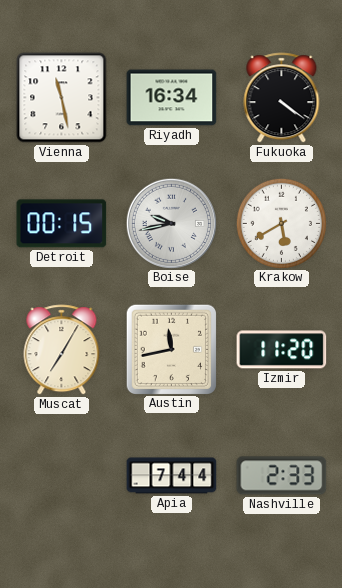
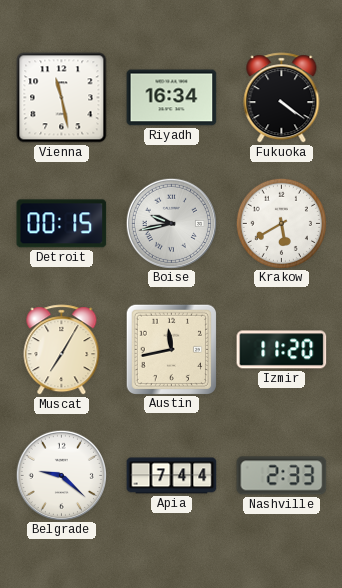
Belgrade: none -> 9:22
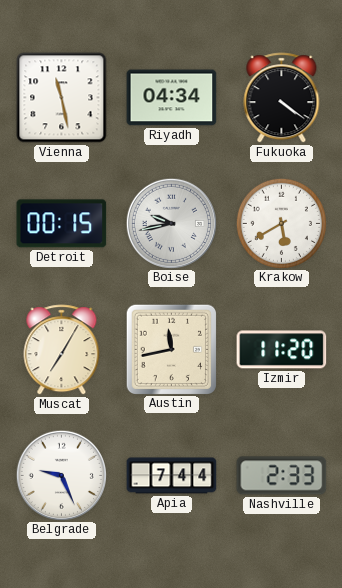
Riyadh: 16:34 -> 04:34
Belgrade: 9:22 -> 9:26
